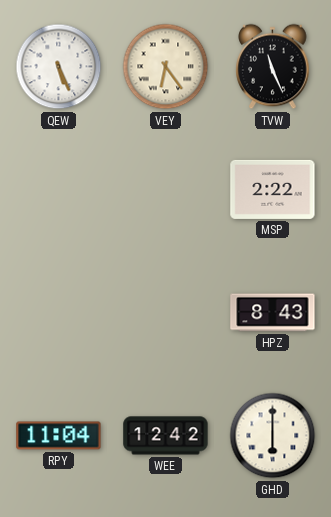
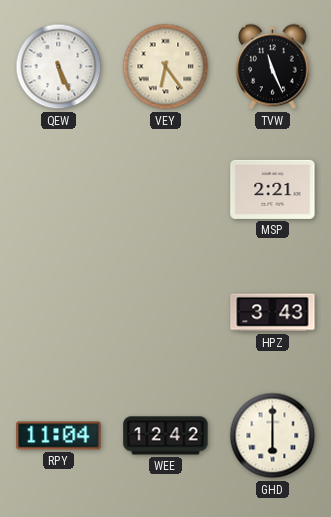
MSP: 2:22 -> 2:21
HPZ: 8:43 -> 3:43
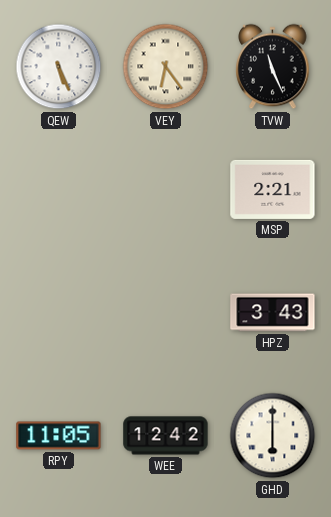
RPY: 11:04 -> 11:05
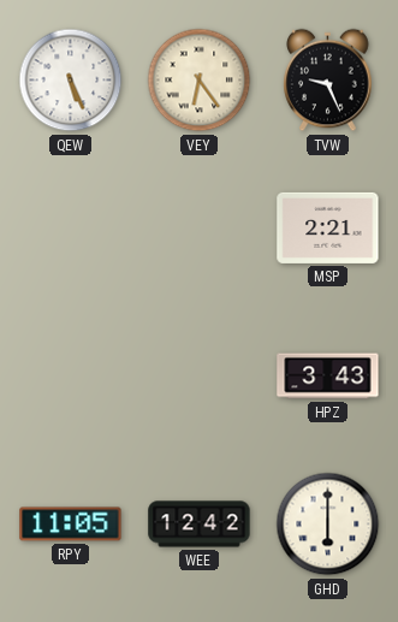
TVW: 11:26 -> 9:26
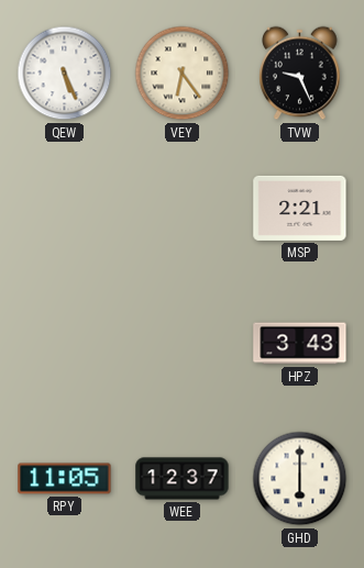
WEE: 12:42 -> 12:37
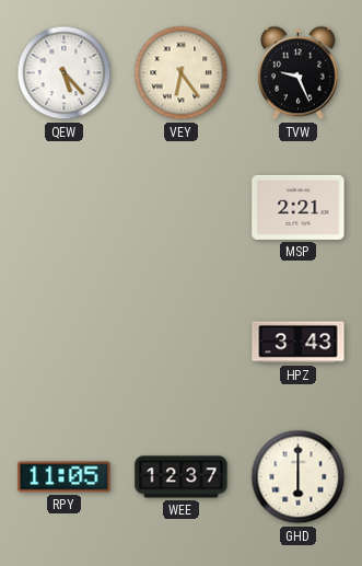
QEW: 5:26 -> 5:23
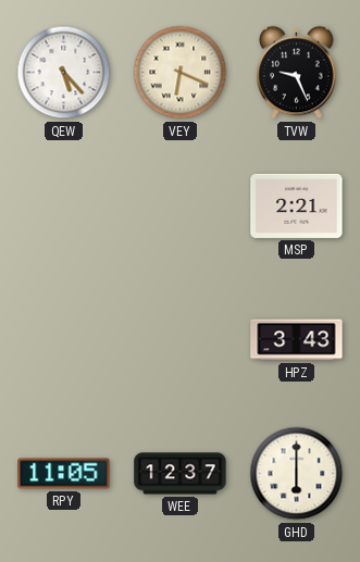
VEY: 6:24 -> 6:19
